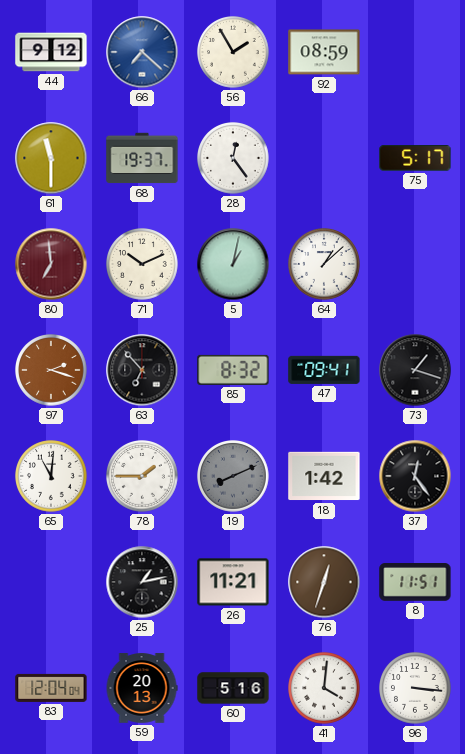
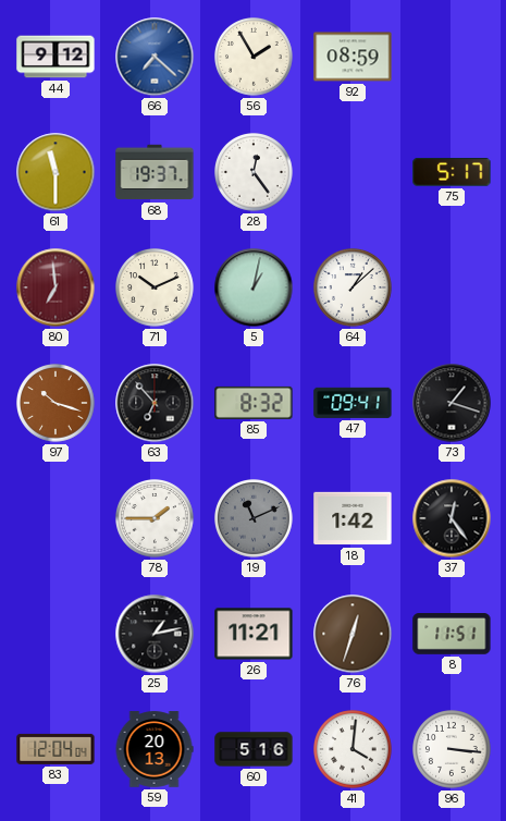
97: 2:18 -> 10:18
65: 11:01 -> none
19: 8:11 -> 11:11
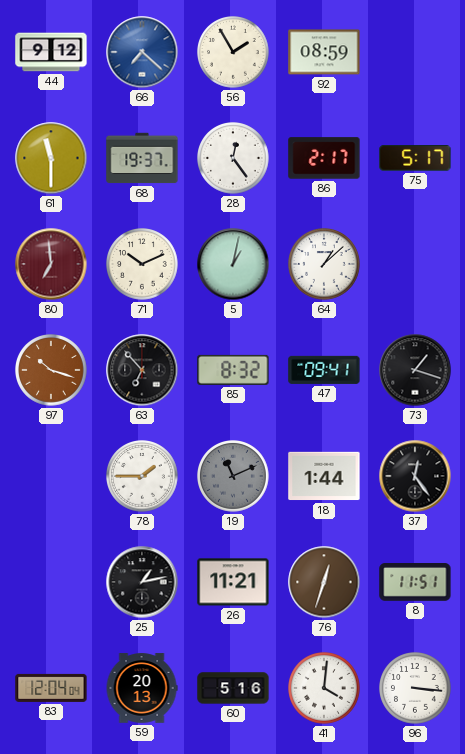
86: none -> 2:17
18: 1:42 -> 1:44
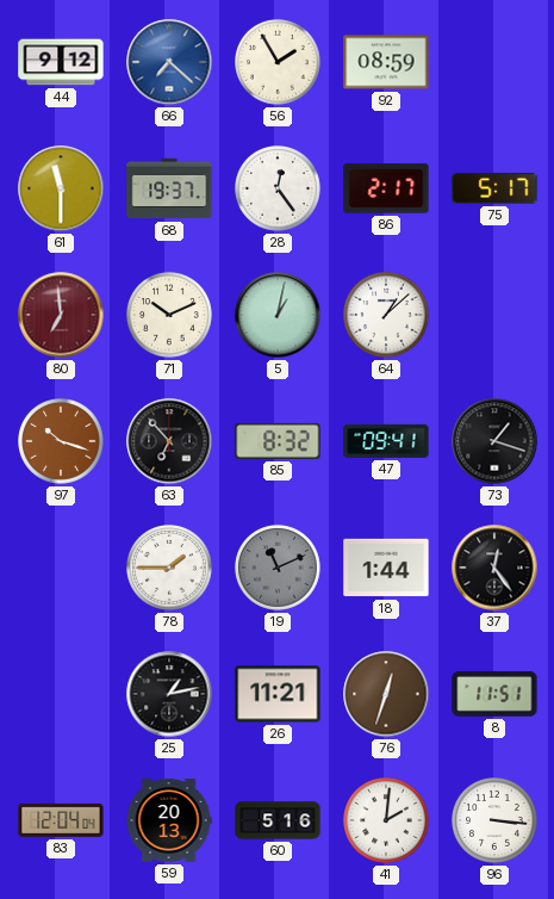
41: 4:01 -> 2:01
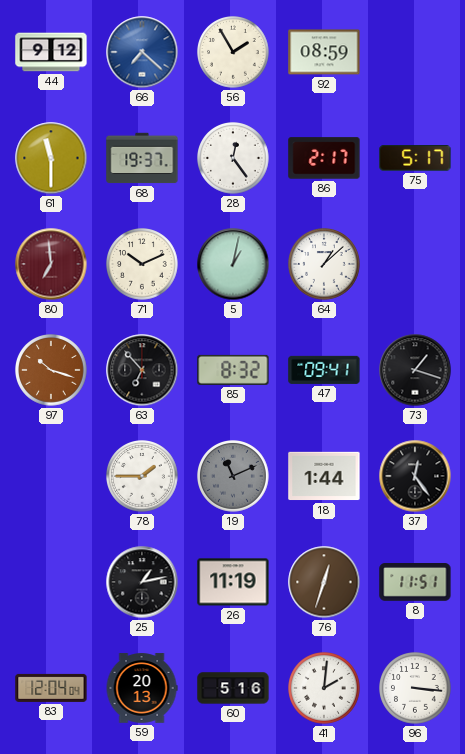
26: 11:21 -> 11:19
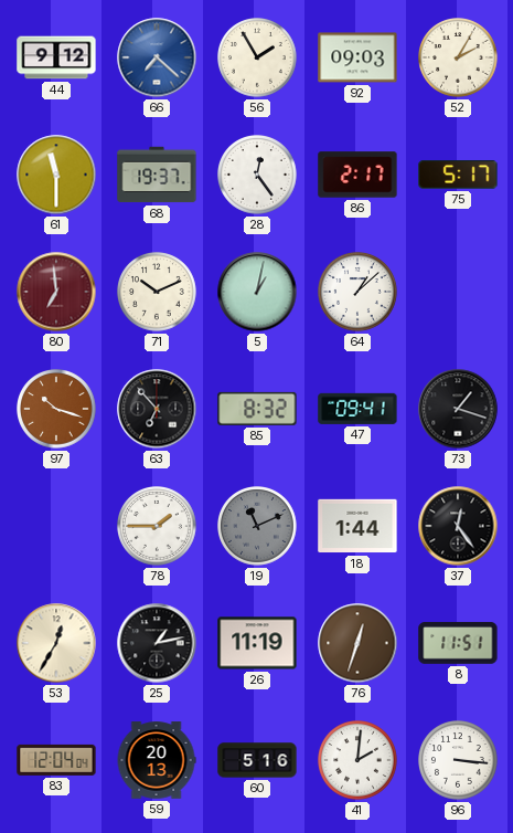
92: 08:59 -> 09:03
52: none -> 2:05
53: none -> 12:35
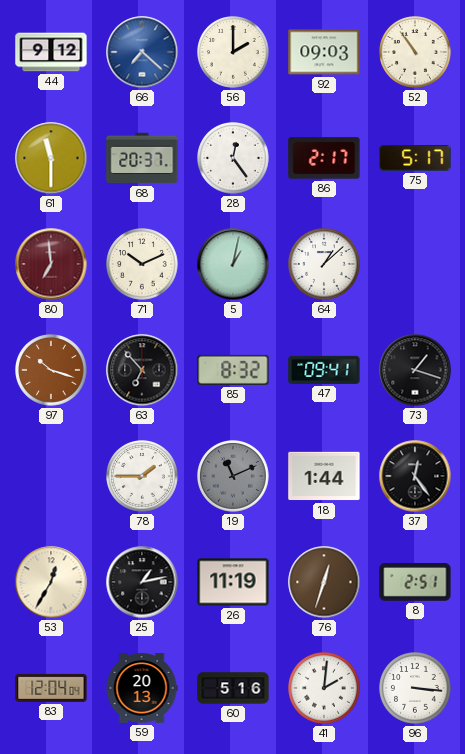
56: 1:55 -> 2:00
52: 2:05 -> 10:54
68: 19:37 -> 20:37
8: 11:51 -> 2:51
